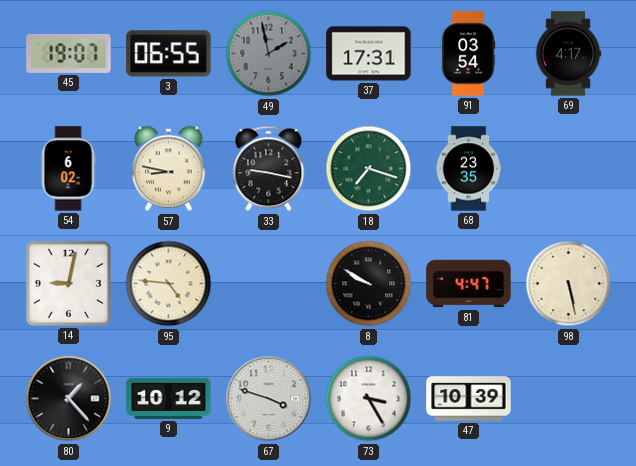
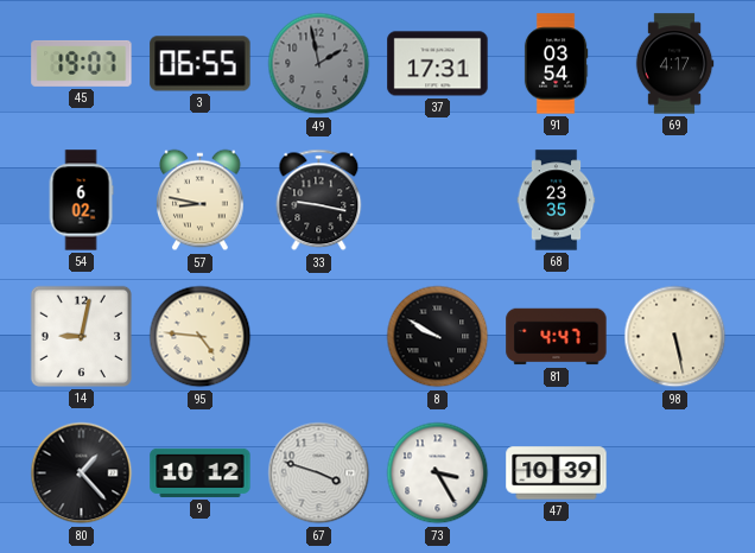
18: 7:18 -> none
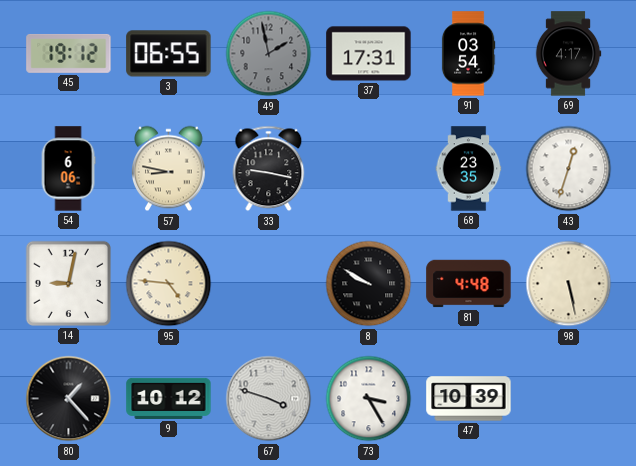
45: 19:07 -> 19:12
54: 6:02 -> 6:06
43: none -> 12:33
81: 4:47 -> 4:48
